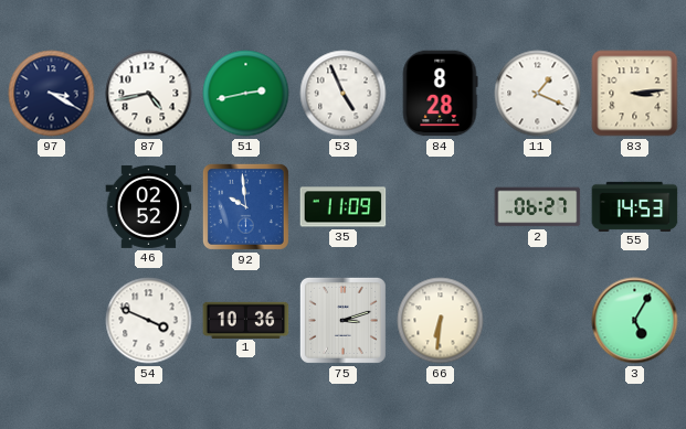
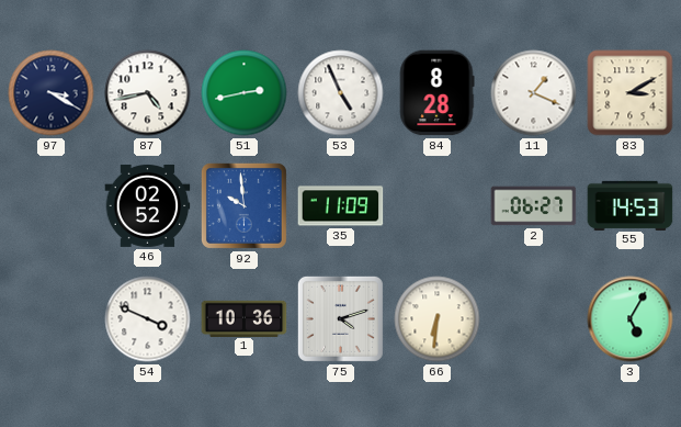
83: 3:14 -> 3:10
75: 3:12 -> 4:12
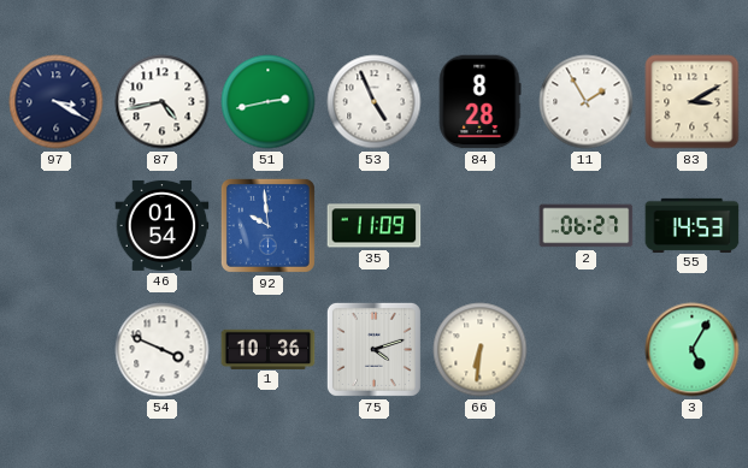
11: 1:19 -> 1:55
46: 02:52 -> 01:54
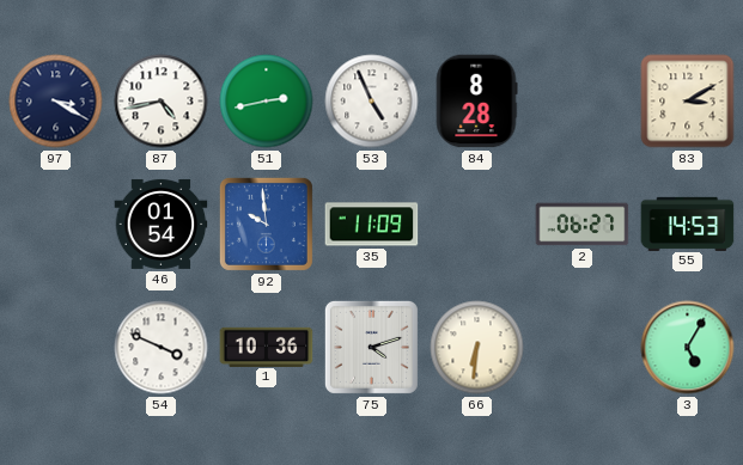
11: 1:55 -> none
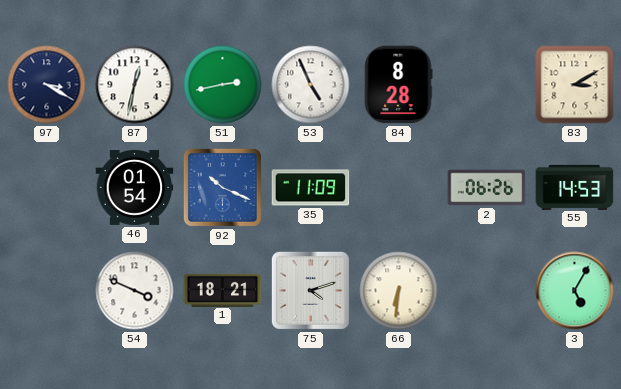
87: 4:43 -> 12:32
92: 9:59 -> 10:19
2: 06:27 -> 06:26
1: 10:36 -> 18:21
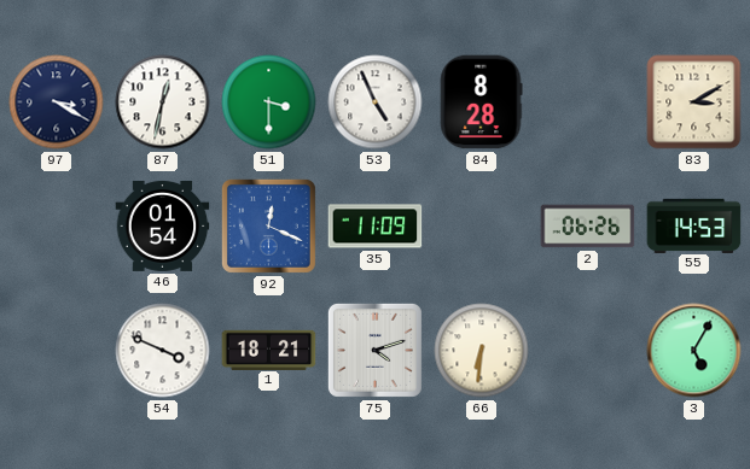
51: 2:43 -> 3:30
92: 10:19 -> 12:19
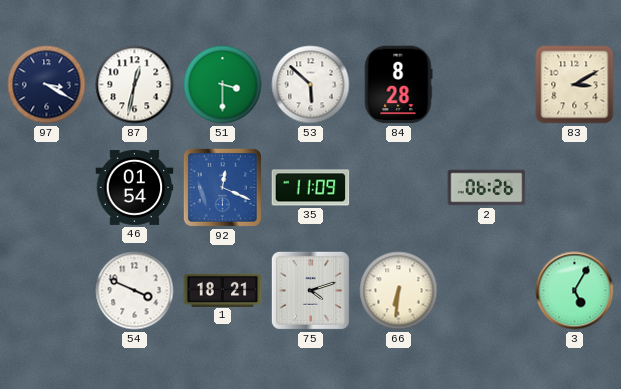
53: 4:56 -> 5:52
55: 14:53 -> none
